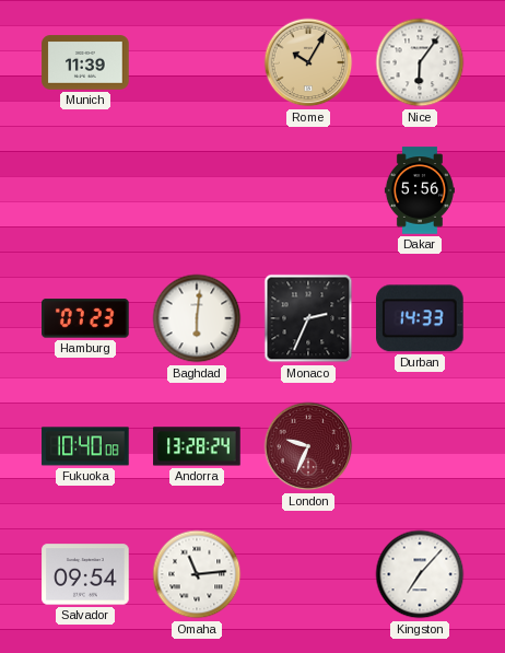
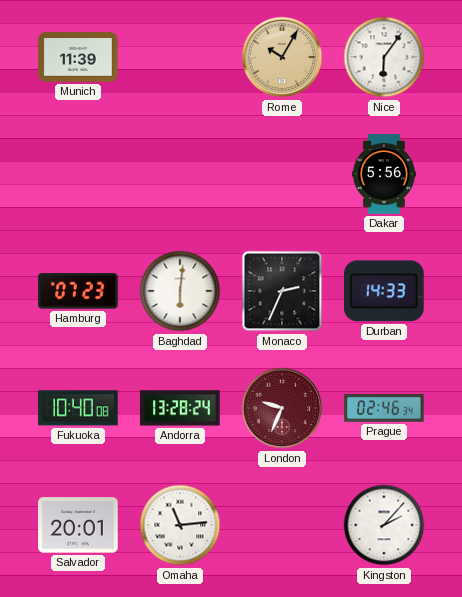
Prague: none -> 02:46
Salvador: 09:54 -> 20:01
Kingston: 7:07 -> 2:07
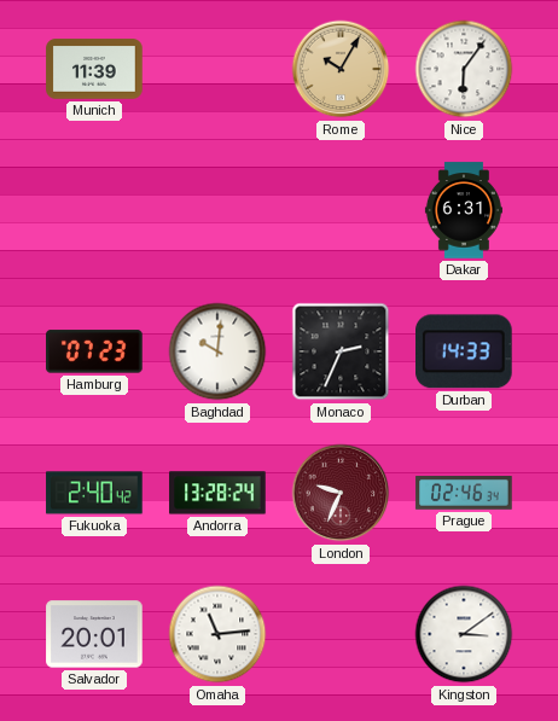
Dakar: 5:56 -> 6:31
Baghdad: 6:01 -> 10:01
Fukuoka: 10:40 -> 2:40
Kingston: 2:07 -> 3:09
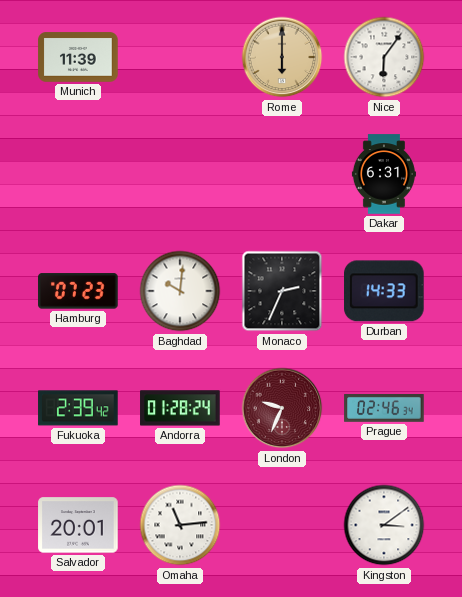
Rome: 10:05 -> 6:00
Fukuoka: 2:40 -> 2:39
Andorra: 13:28 -> 01:28
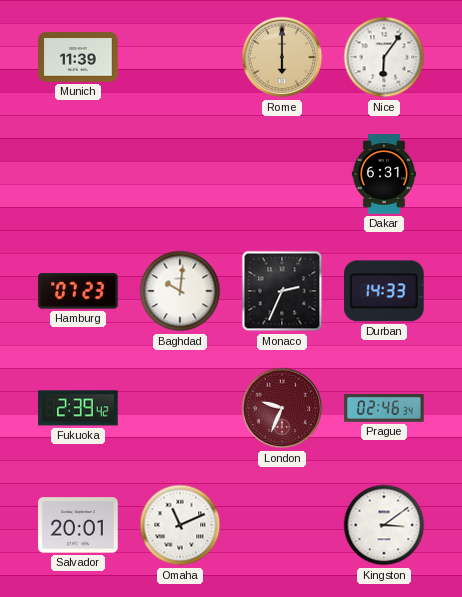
Andorra: 01:28 -> none
Omaha: 11:14 -> 11:11
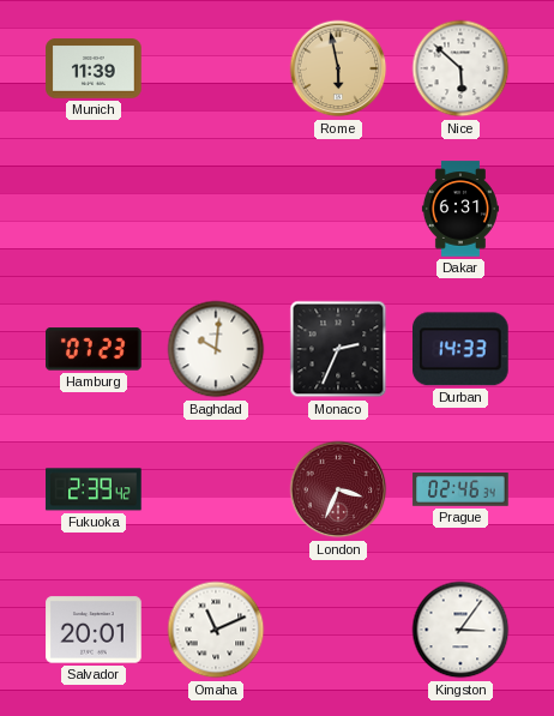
Rome: 6:00 -> 5:58
Nice: 6:06 -> 5:52
London: 9:34 -> 3:34
Kingston: 3:09 -> 3:06
